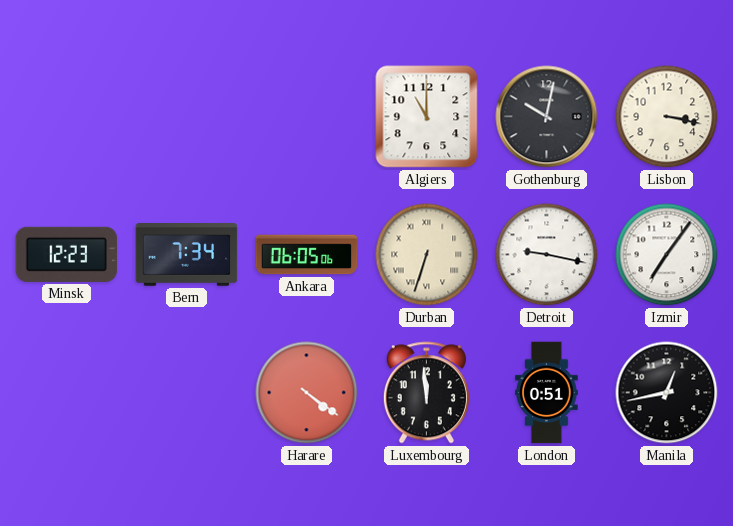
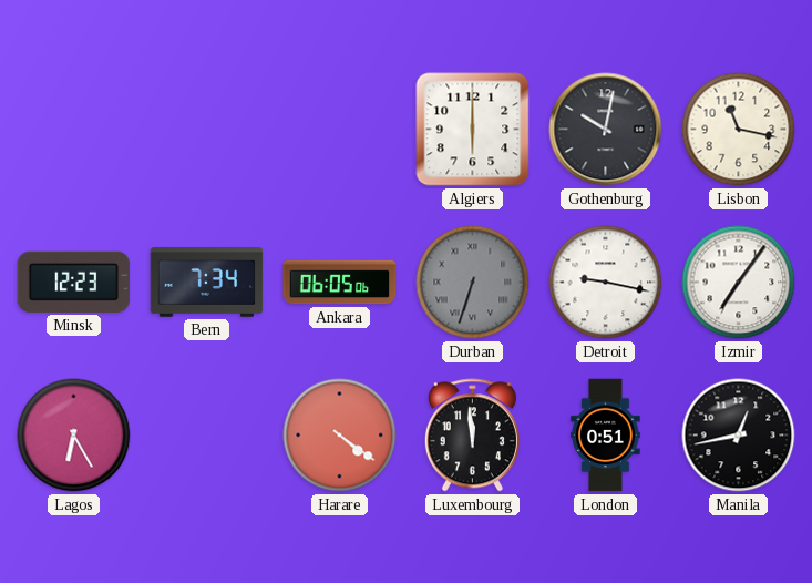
Algiers: 11:00 -> 6:00
Lisbon: 3:17 -> 11:17
Durban dial: cream -> grey
Lagos: none -> 6:25
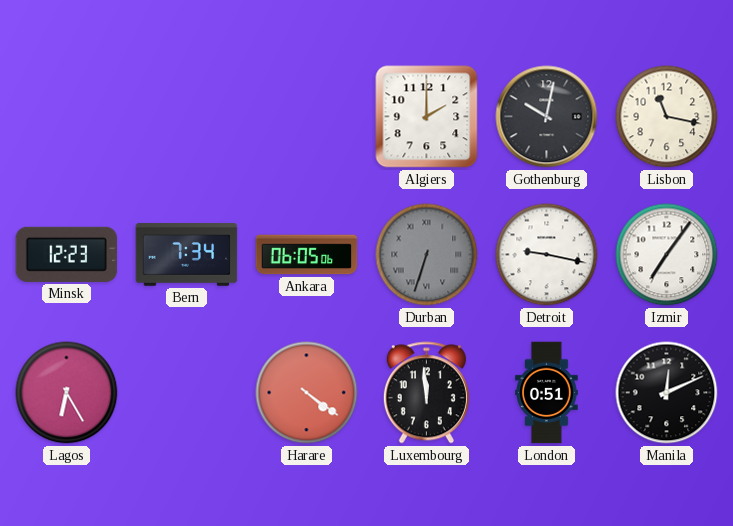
Algiers: 6:00 -> 2:00
Manila: 12:43 -> 12:11
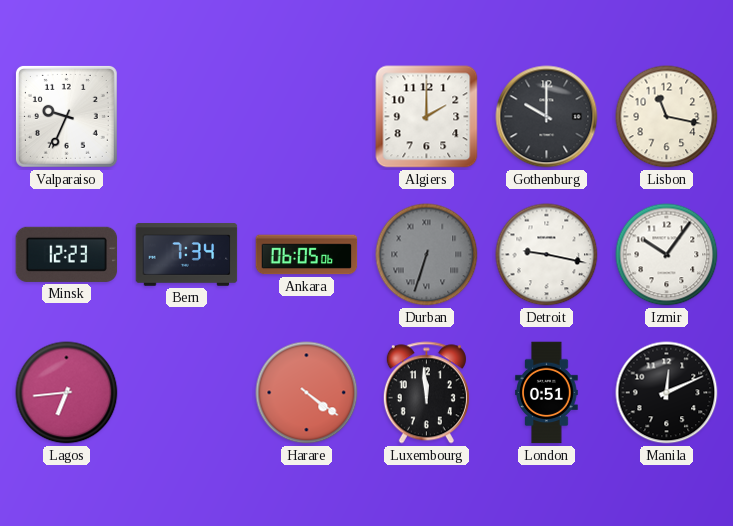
Valparaiso: none -> 9:34
Gothenburg: 10:02 -> 10:00
Izmir: 7:06 -> 10:06
Lagos: 6:25 -> 6:44
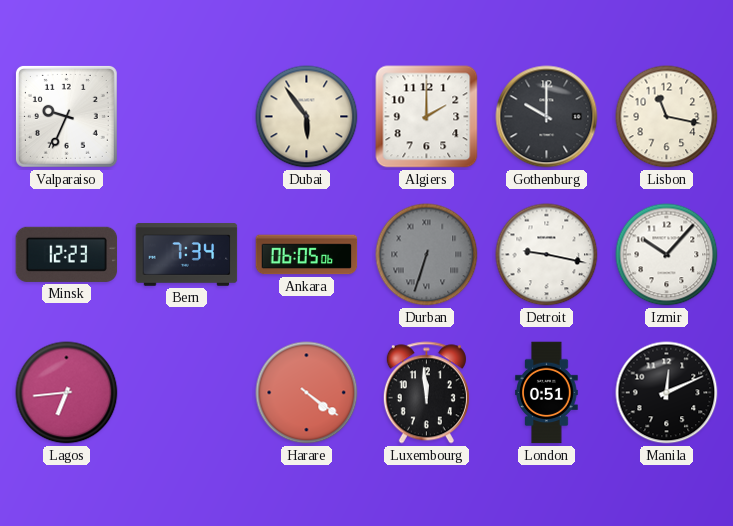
Dubai: none -> 5:54
Izmir: 10:06 -> 10:07
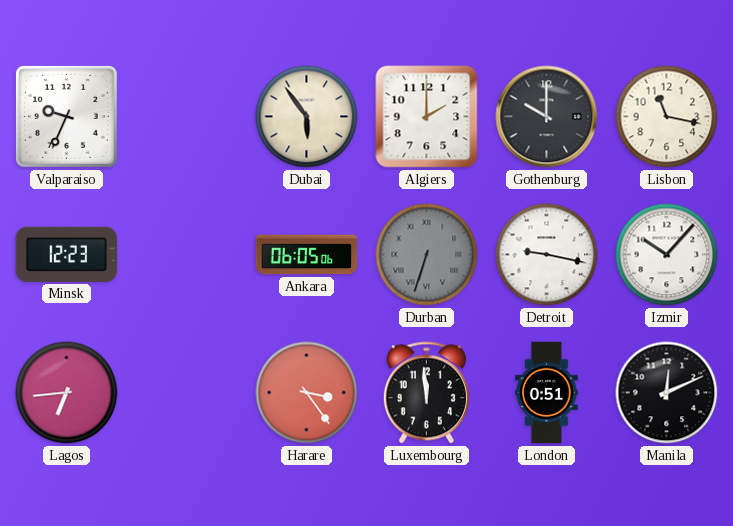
Bern: 7:34 -> none
Harare: 4:21 -> 3:24
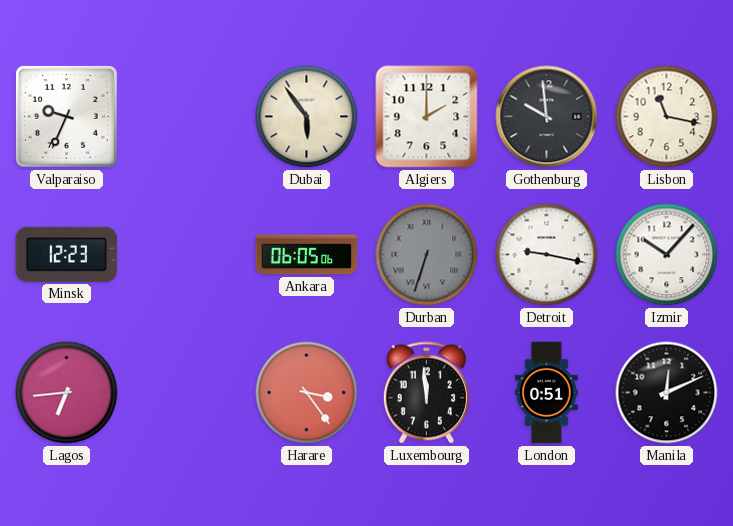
Gothenburg: 10:00 -> 9:59
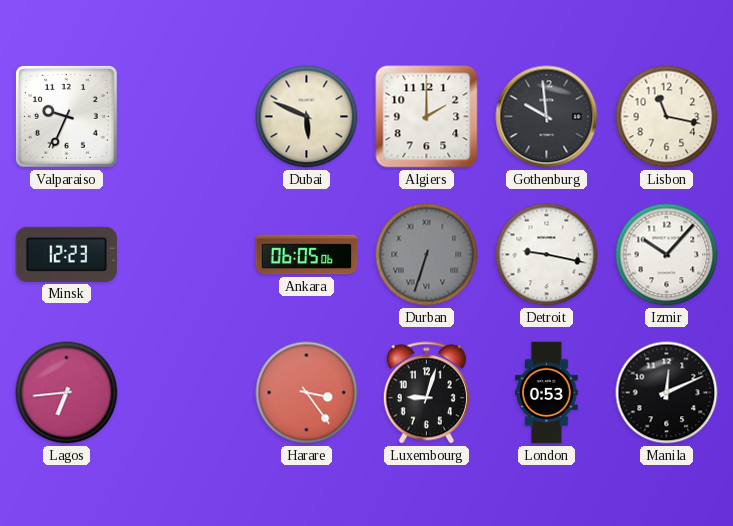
Dubai: 5:54 -> 5:49
Luxembourg: 11:59 -> 9:03
London: 0:51 -> 0:53
